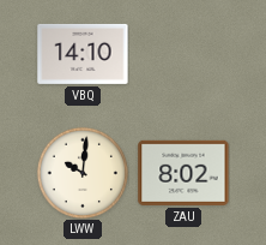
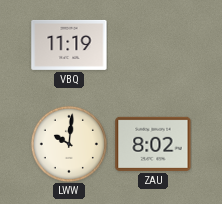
VBQ: 14:10 -> 11:19
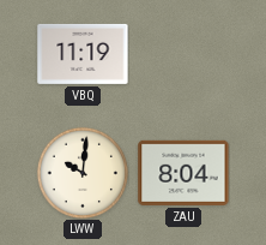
ZAU: 8:02 -> 8:04
